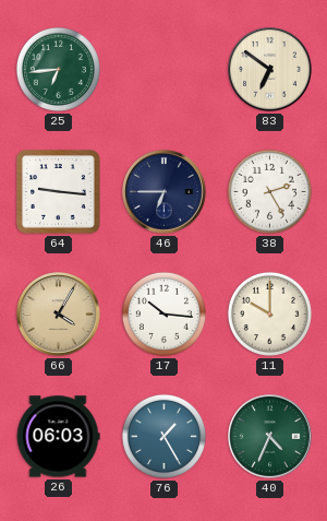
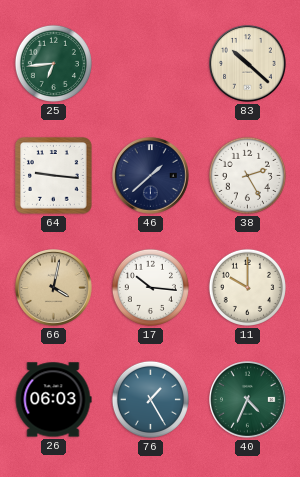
83: 6:51 -> 10:22
46: 6:45 -> 1:38
66: 4:05 -> 4:02
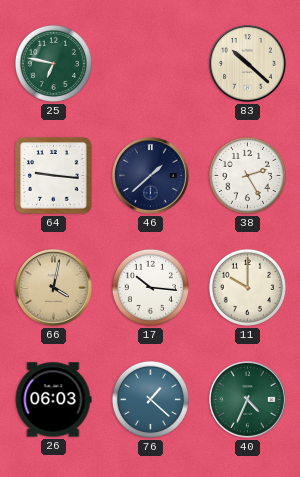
25: 6:44 -> 6:47
76: 1:25 -> 1:22
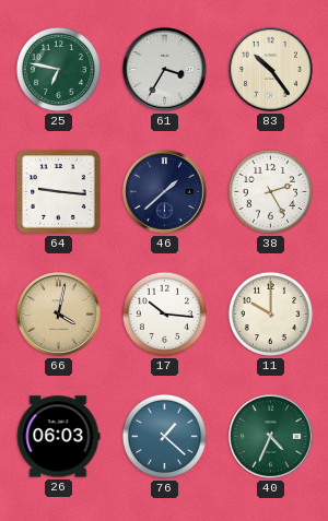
61: none -> 3:35
83: 10:22 -> 10:24
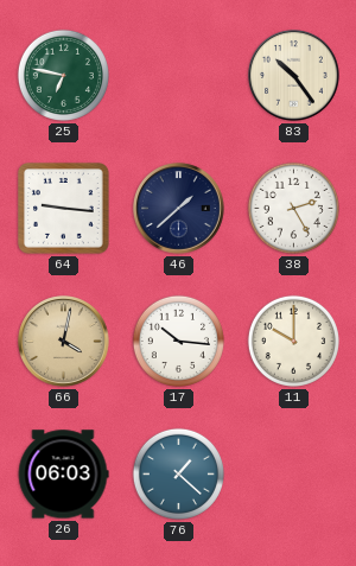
61: 3:35 -> none
40: 4:34 -> none
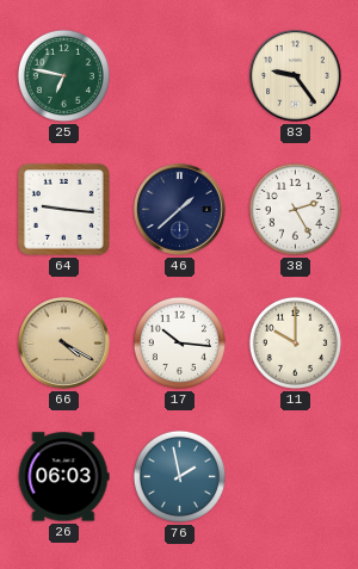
83: 10:24 -> 9:24
66: 4:02 -> 4:20
76: 1:22 -> 1:58
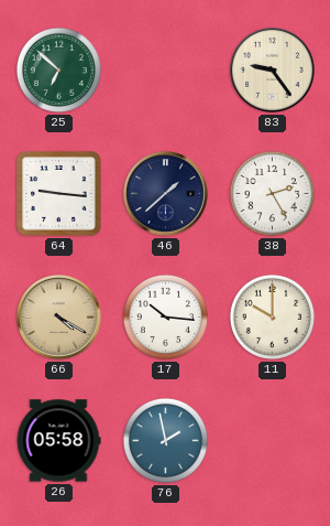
25: 6:47 -> 6:52
26: 06:03 -> 05:58
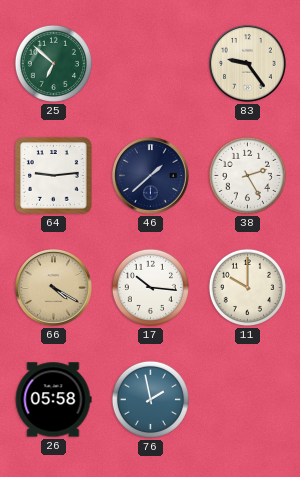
64: 9:16 -> 9:14
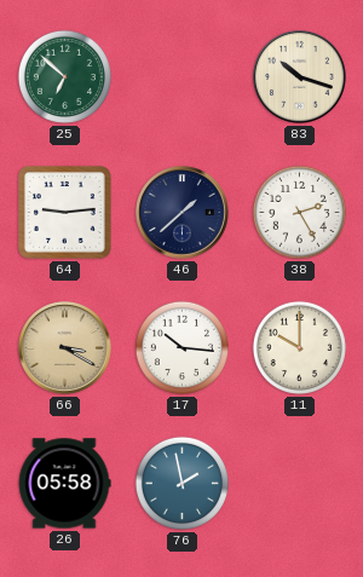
83: 9:24 -> 10:18
66: 4:20 -> 3:20
